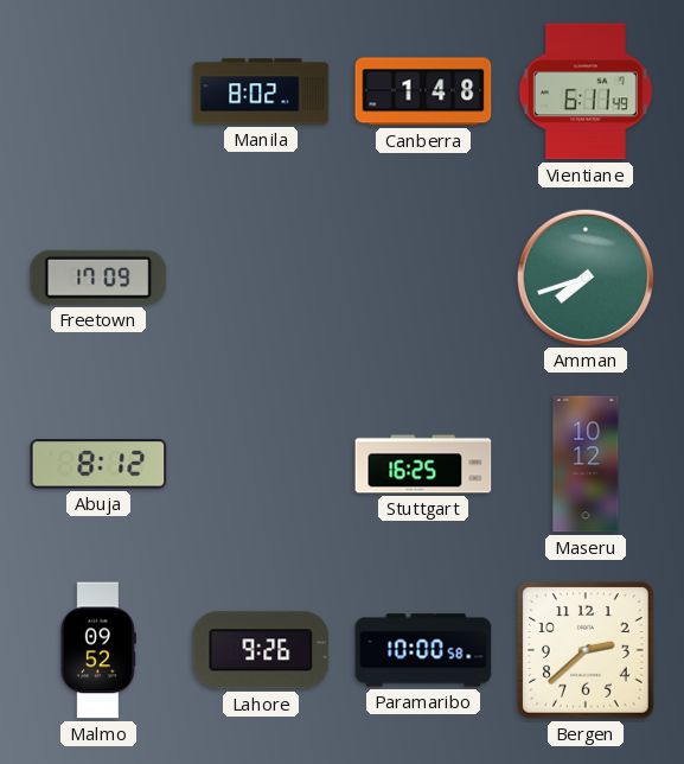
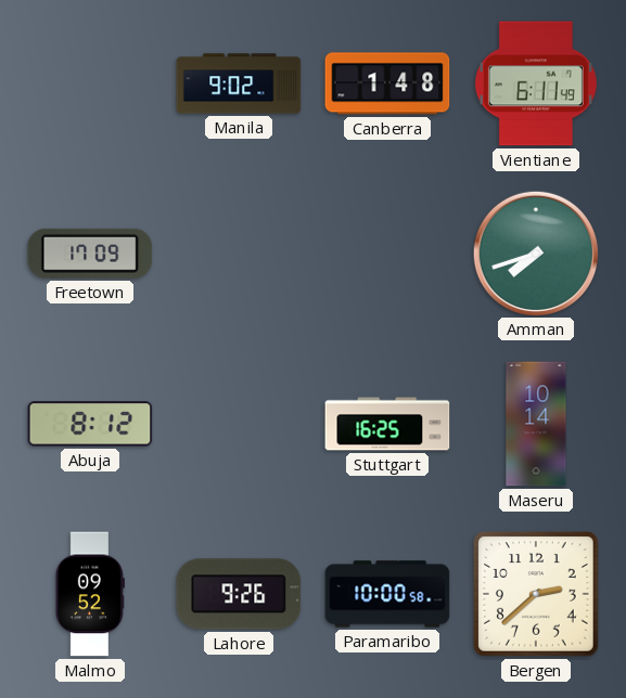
Manila: 8:02 -> 9:02
Maseru: 10:12 -> 10:14
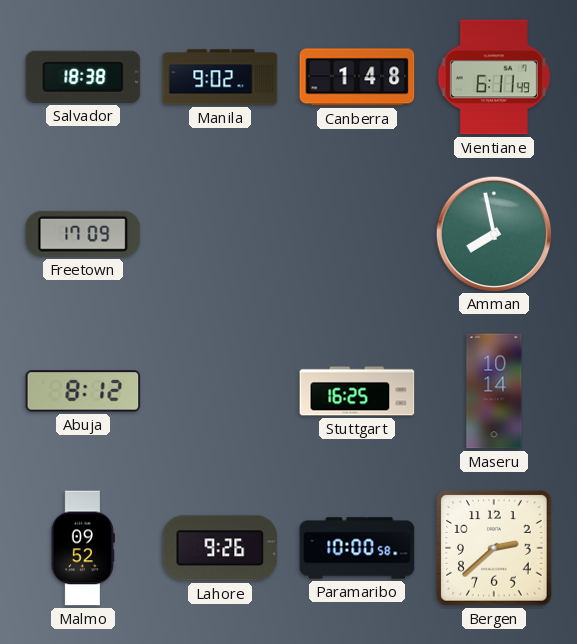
Salvador: none -> 18:38
Amman: 7:42 -> 7:58
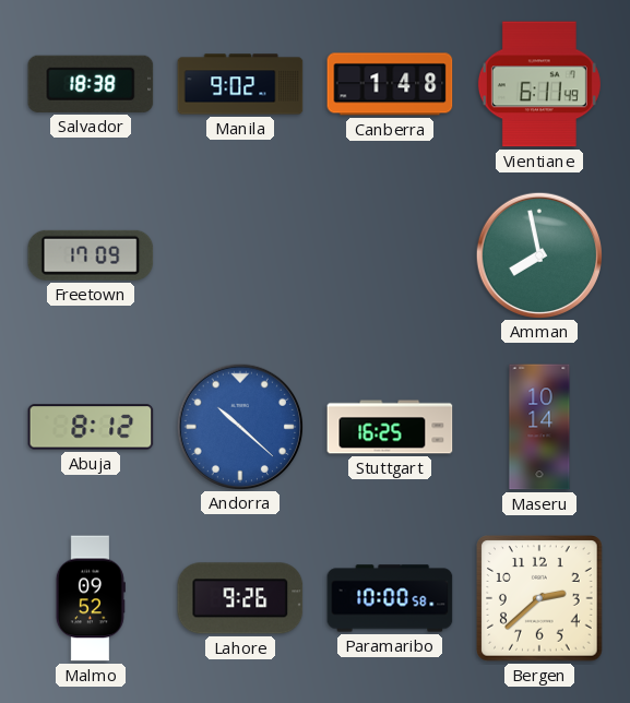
Andorra: none -> 10:22
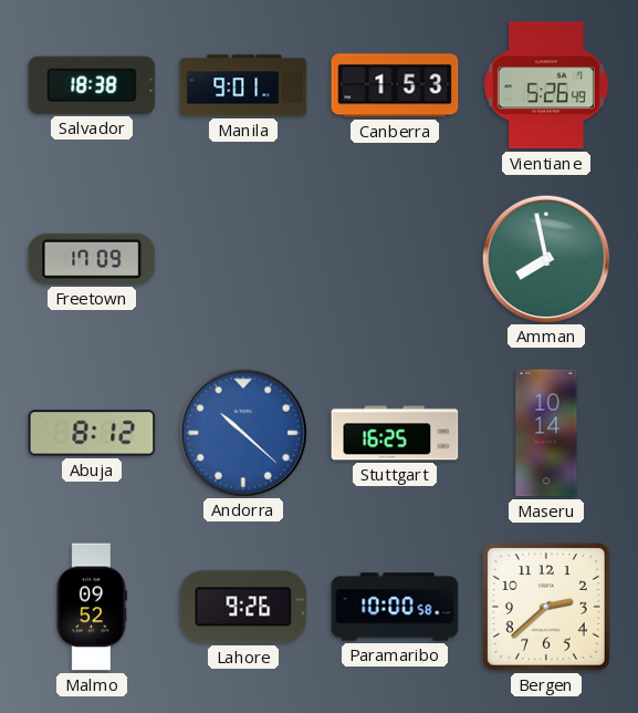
Manila: 9:02 -> 9:01
Canberra: 1:48 -> 1:53
Vientiane: 6:11 -> 5:26
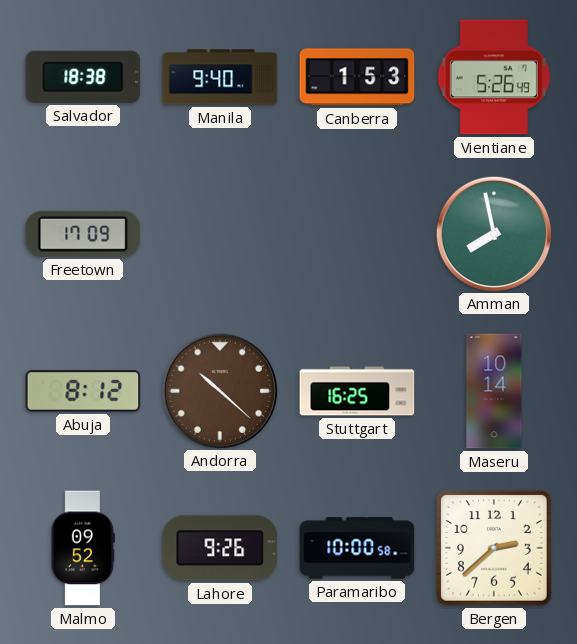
Manila: 9:01 -> 9:40
Andorra dial: blue -> brown
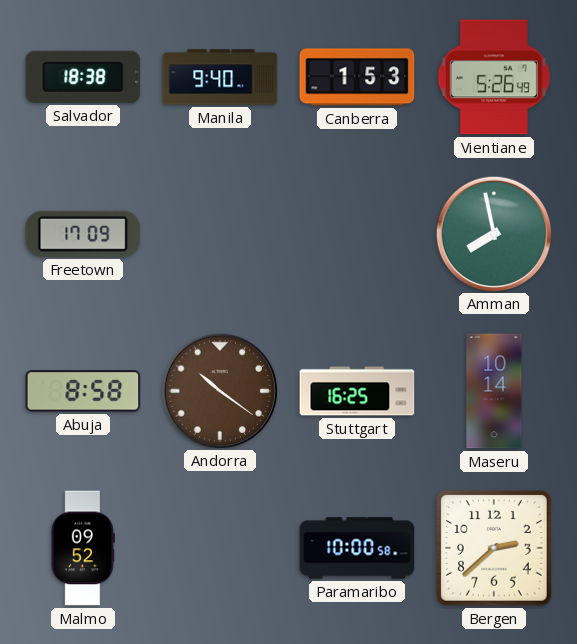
Abuja: 8:12 -> 8:58
Andorra: 10:22 -> 10:21
Lahore: 9:26 -> none
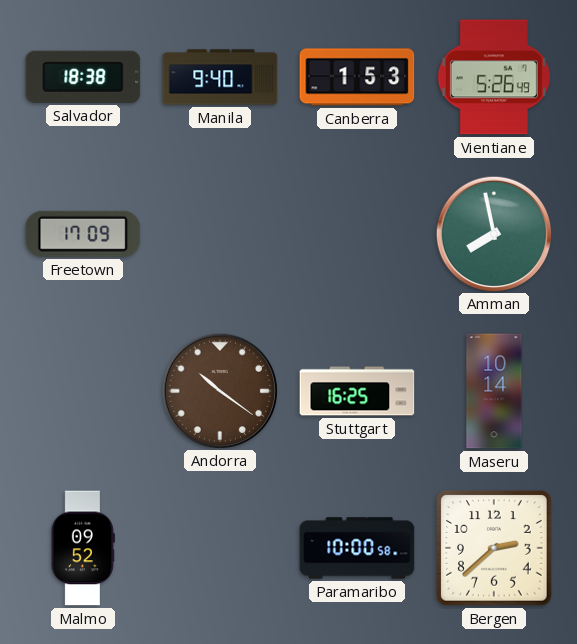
Abuja: 8:58 -> none
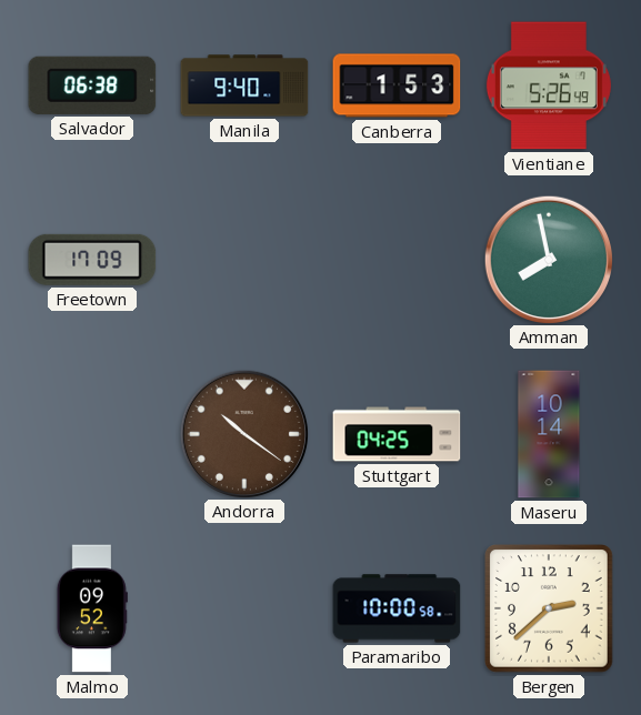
Salvador: 18:38 -> 06:38
Stuttgart: 16:25 -> 04:25
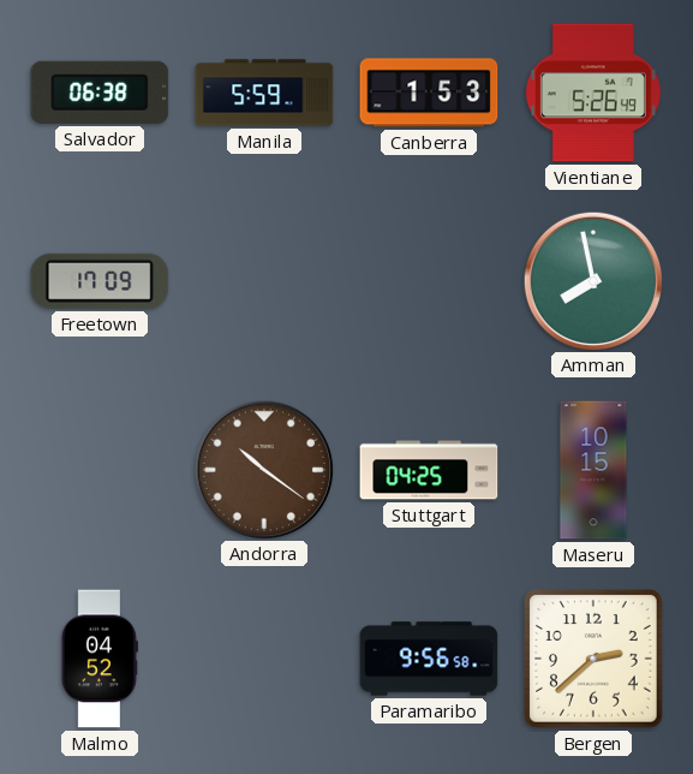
Manila: 9:40 -> 5:59
Maseru: 10:14 -> 10:15
Malmo: 09:52 -> 04:52
Paramaribo: 10:00 -> 9:56
